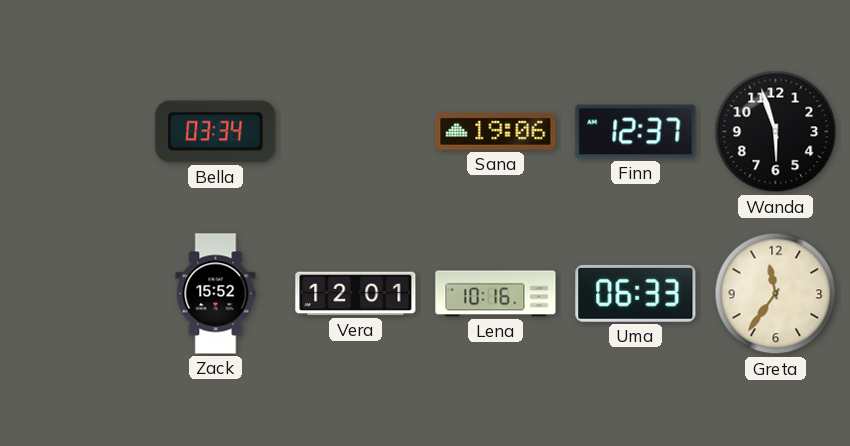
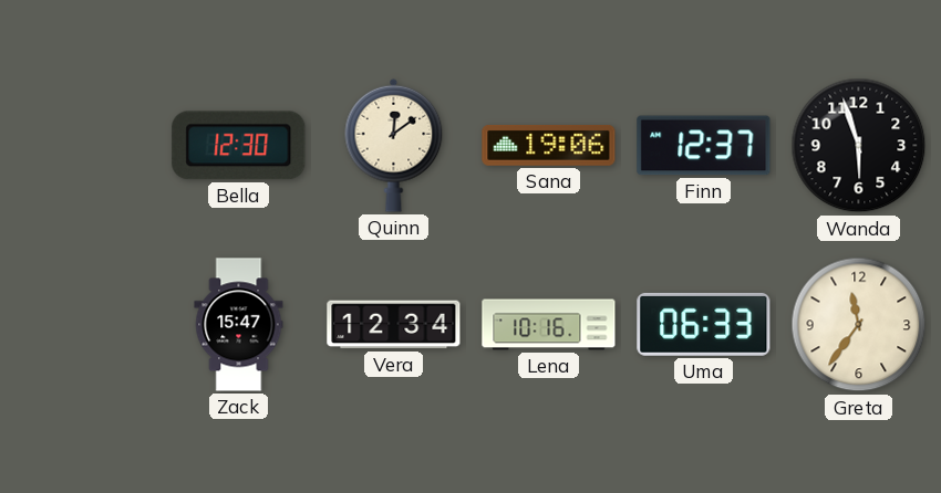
Bella: 03:34 -> 12:30
Quinn: none -> 12:09
Zack: 15:52 -> 15:47
Vera: 12:01 -> 12:34
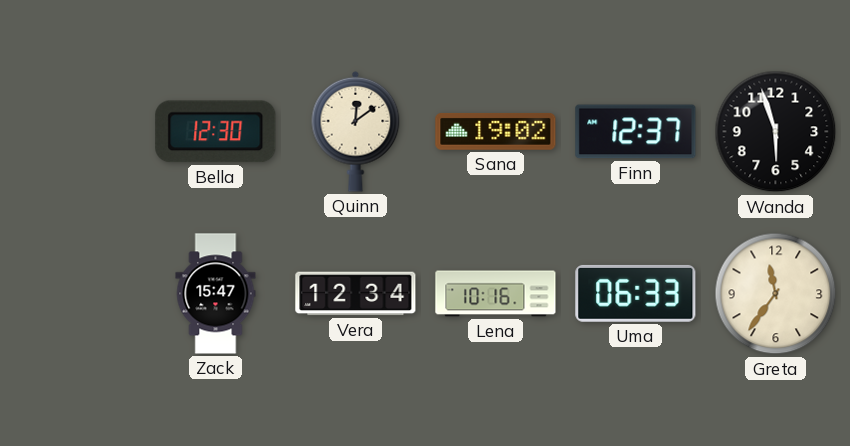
Sana: 19:06 -> 19:02
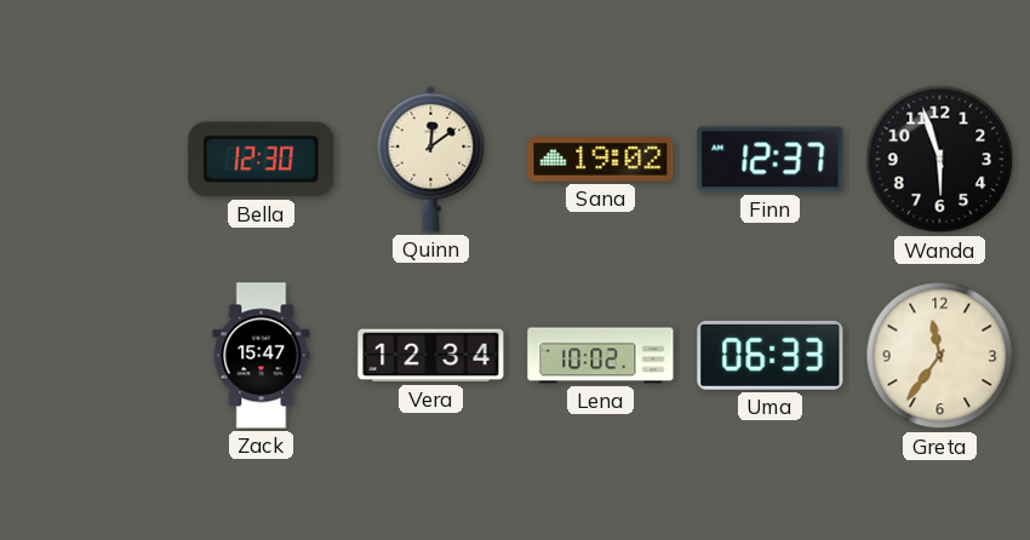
Lena: 10:16 -> 10:02
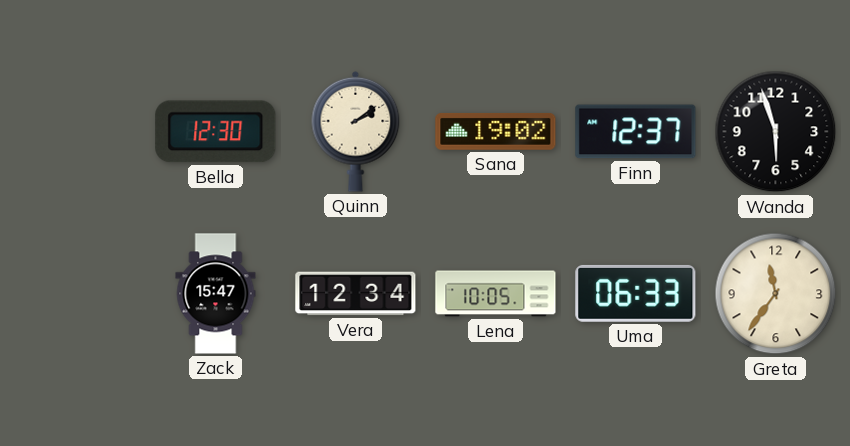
Quinn: 12:09 -> 2:09
Lena: 10:02 -> 10:05
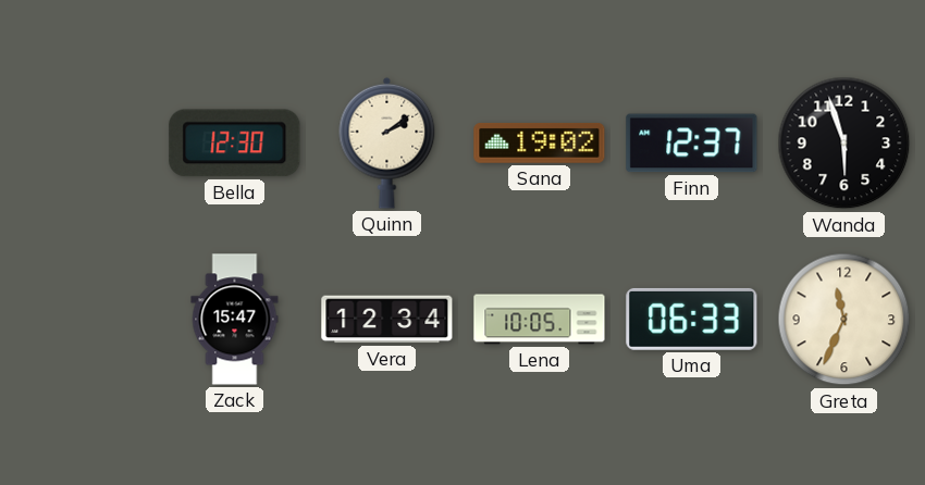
Greta: 11:36 -> 11:34
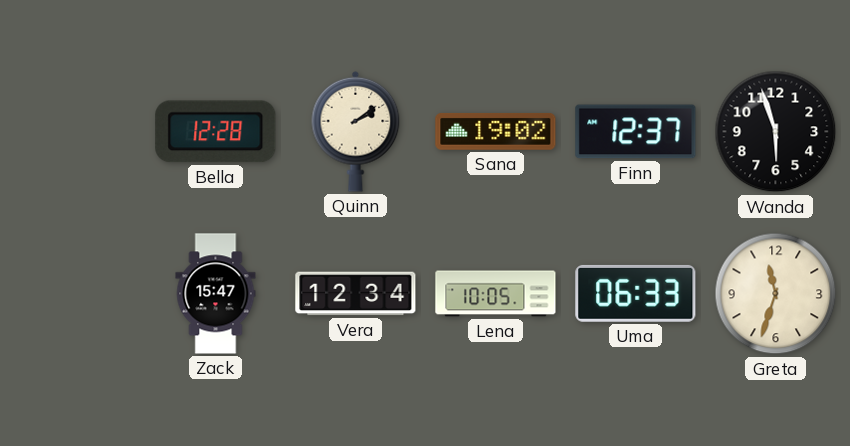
Bella: 12:30 -> 12:28
Greta: 11:34 -> 11:33
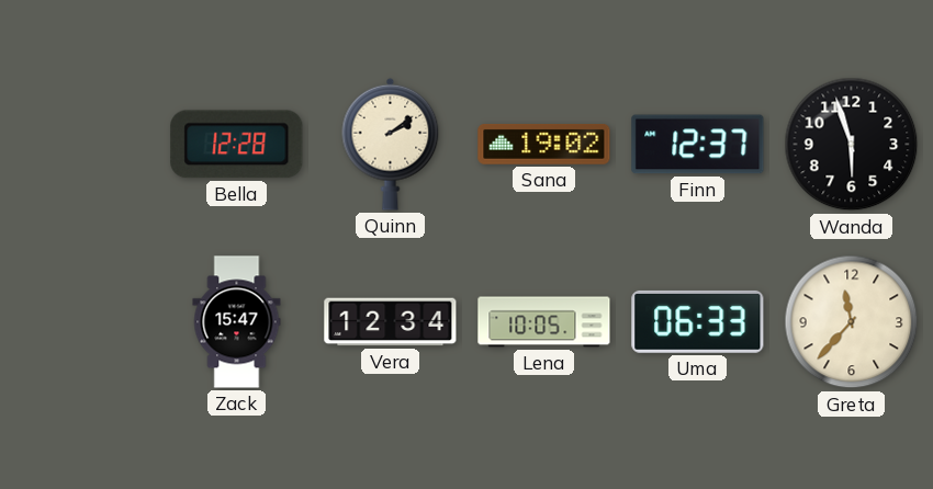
Greta: 11:33 -> 11:37
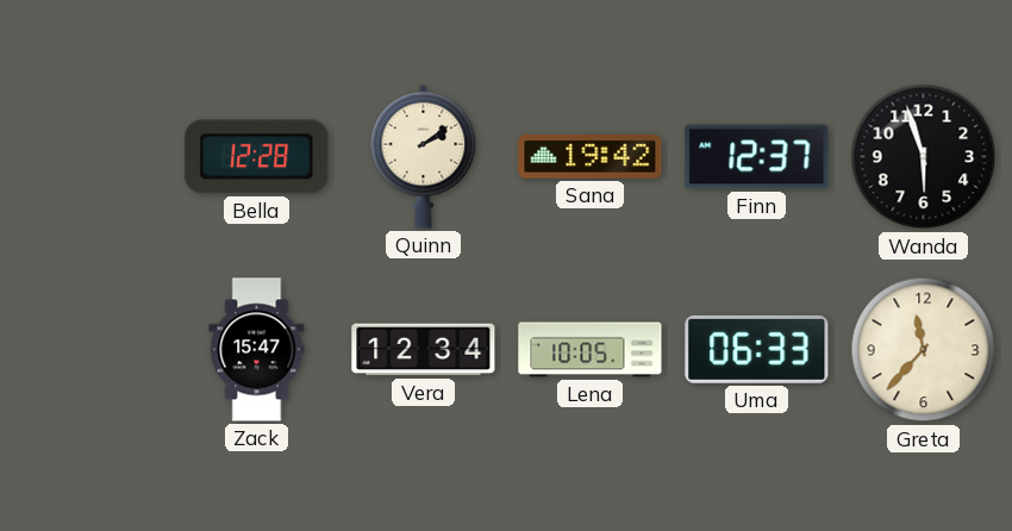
Sana: 19:02 -> 19:42
